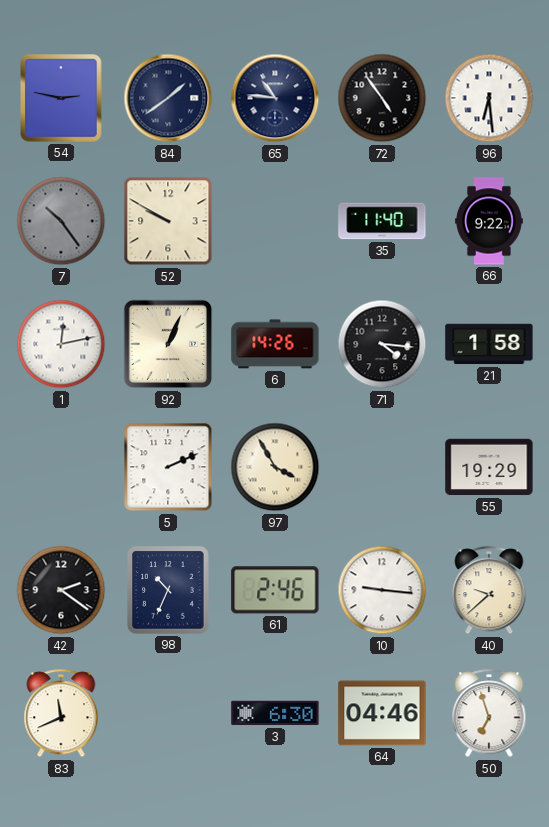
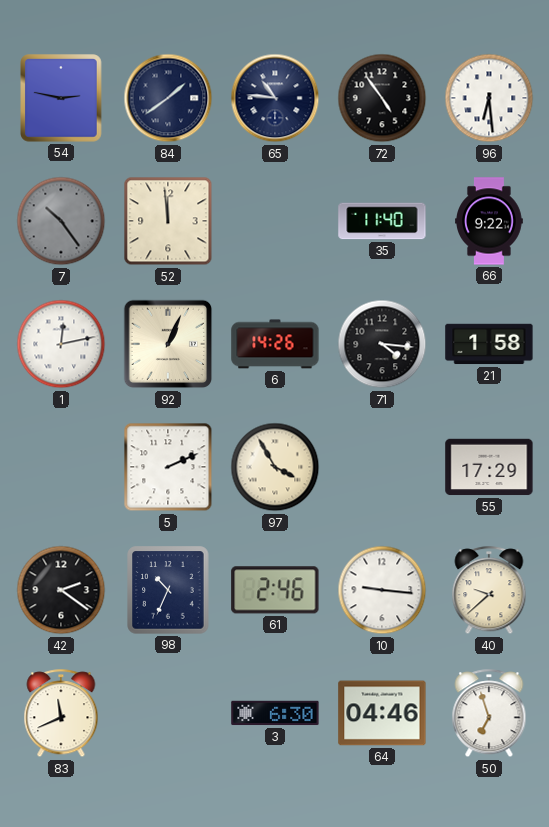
52: 9:50 -> 11:59
55: 19:29 -> 17:29
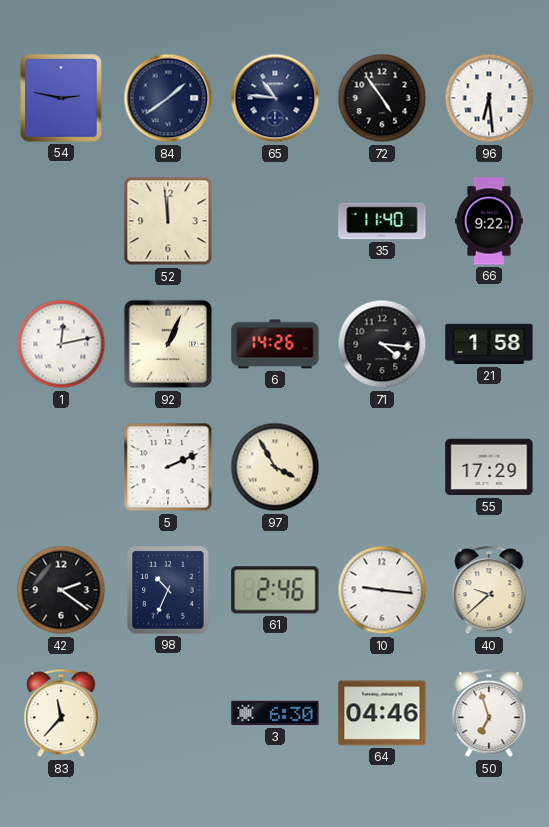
7: 10:24 -> none
83: 11:41 -> 11:37
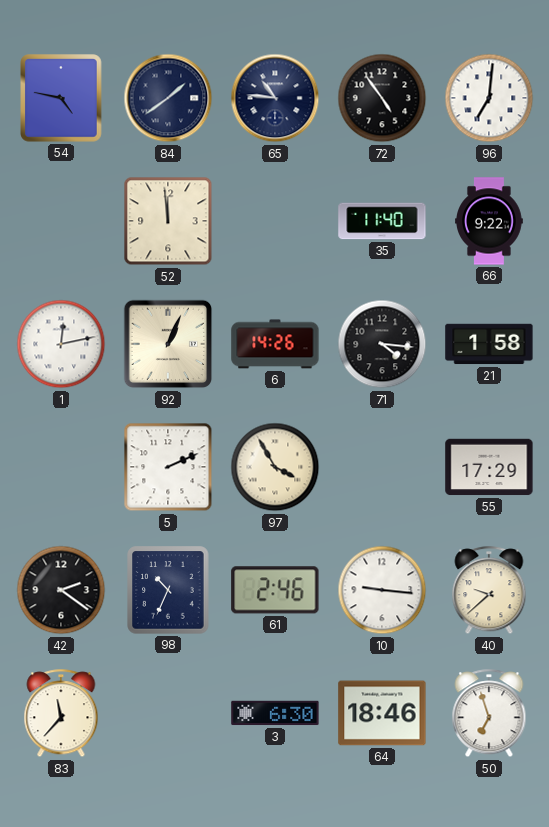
54: 2:47 -> 4:47
96: 6:29 -> 7:01
64: 04:46 -> 18:46
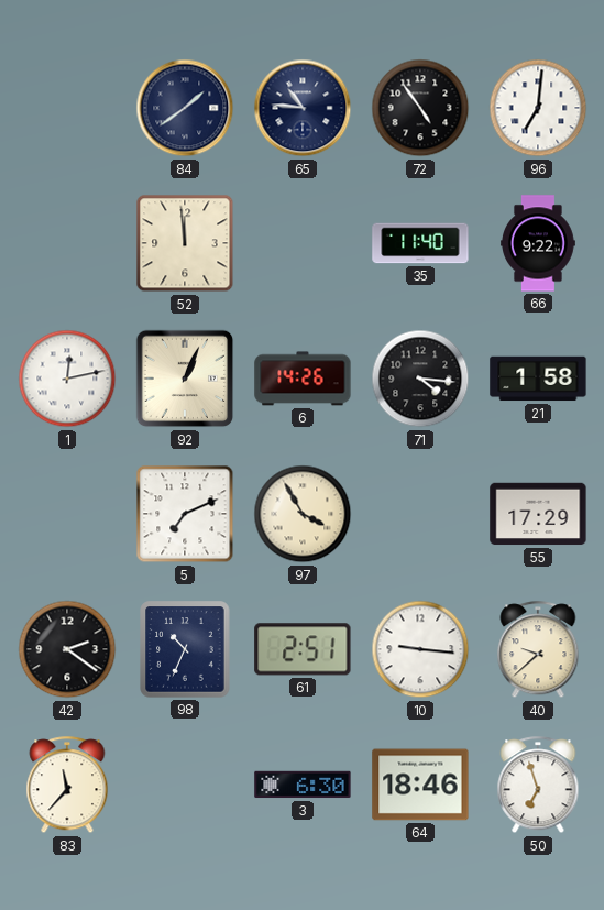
54: 4:47 -> none
5: 2:11 -> 7:11
61: 2:46 -> 2:51
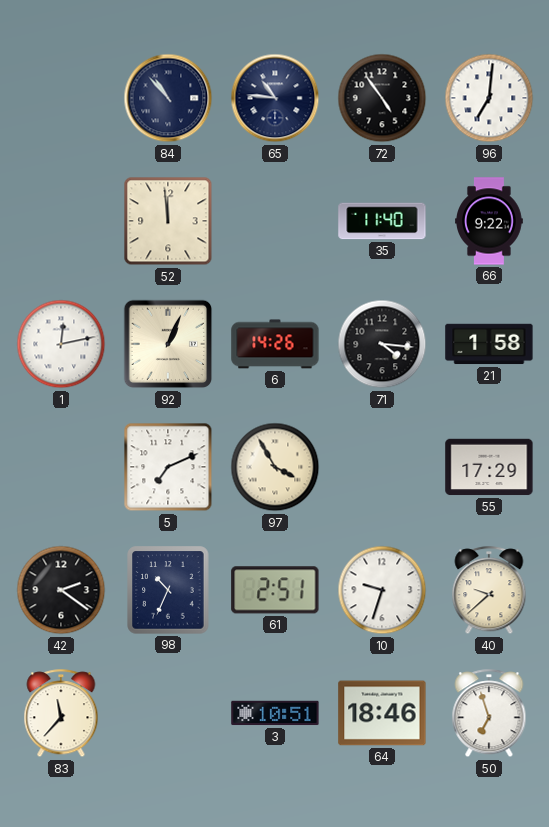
84: 1:39 -> 10:53
10: 9:16 -> 9:33
3: 6:30 -> 10:51
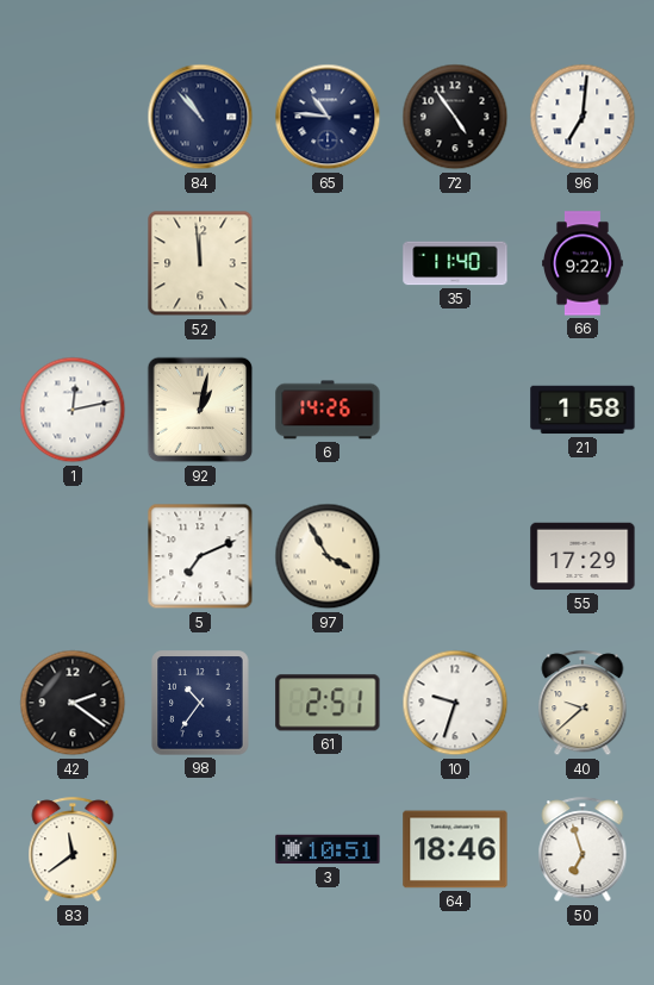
92: 1:04 -> 1:02
71: 4:16 -> none
98: 10:34 -> 10:36
83: 11:37 -> 11:39
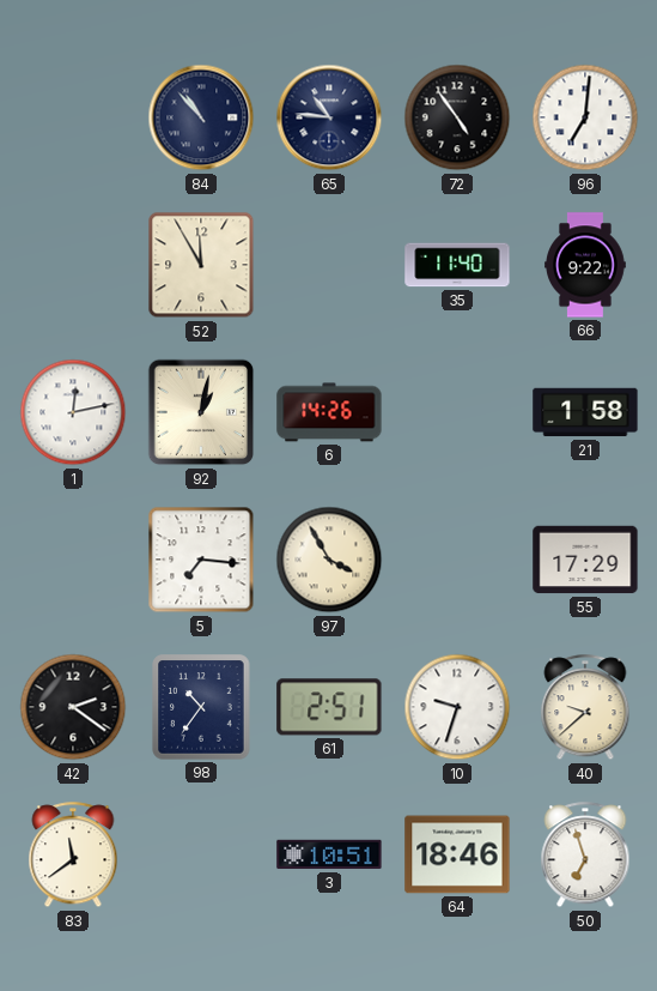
52: 11:59 -> 11:55
5: 7:11 -> 7:16
